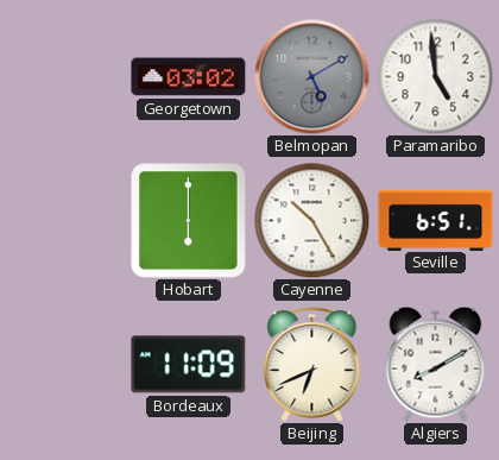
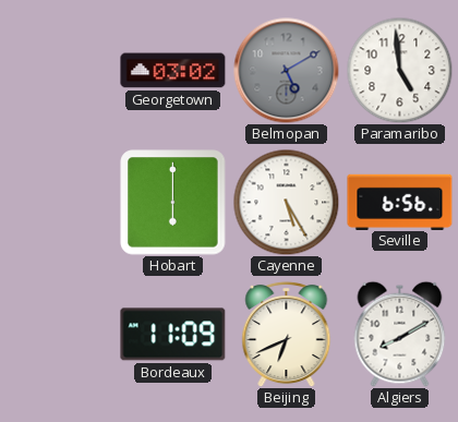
Cayenne: 10:25 -> 5:25
Seville: 6:51 -> 6:56
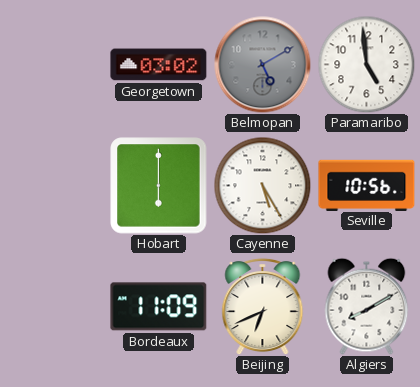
Seville: 6:56 -> 10:56
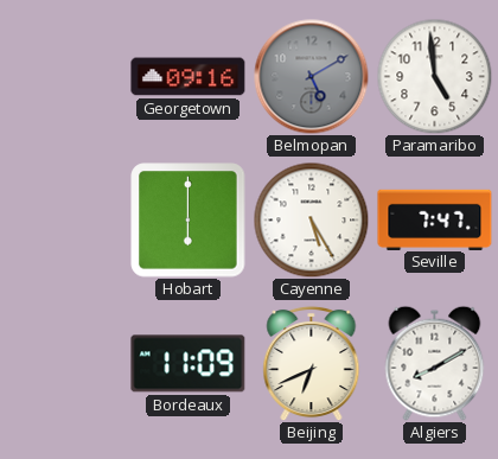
Georgetown: 03:02 -> 09:16
Seville: 10:56 -> 7:47
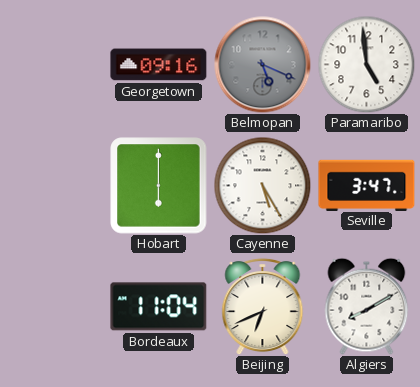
Belmopan: 5:10 -> 5:19
Seville: 7:47 -> 3:47
Bordeaux: 11:09 -> 11:04
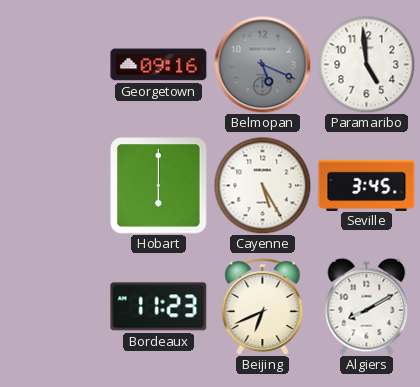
Seville: 3:47 -> 3:45
Bordeaux: 11:04 -> 11:23
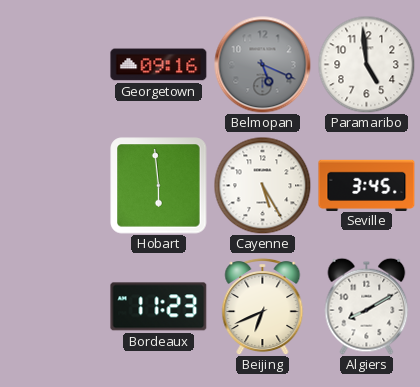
Hobart: 6:00 -> 5:59
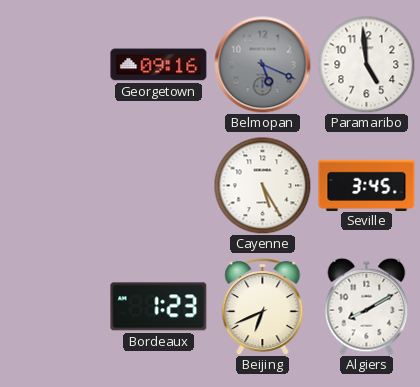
Hobart: 5:59 -> none
Bordeaux: 11:23 -> 1:23
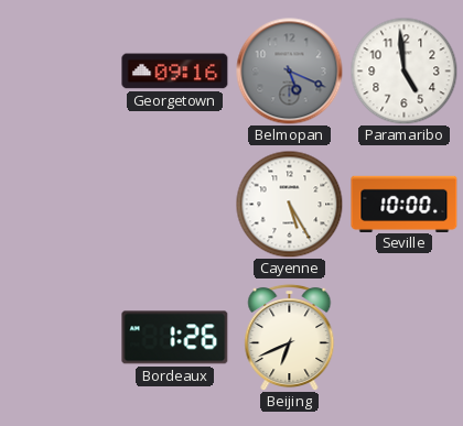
Seville: 3:45 -> 10:00
Bordeaux: 1:23 -> 1:26
Algiers: 8:10 -> none
